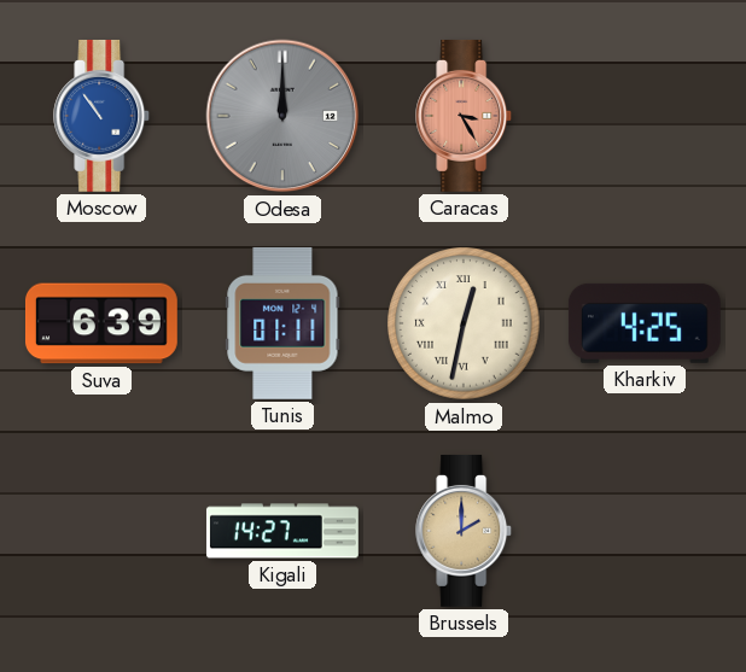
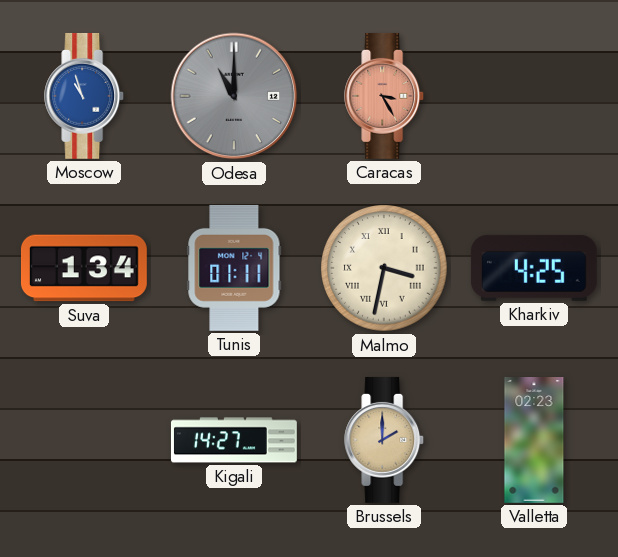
Moscow: 10:54 -> 10:57
Odesa: 12:00 -> 11:00
Suva: 6:39 -> 1:34
Malmo: 12:32 -> 3:32
Valletta: none -> 02:23
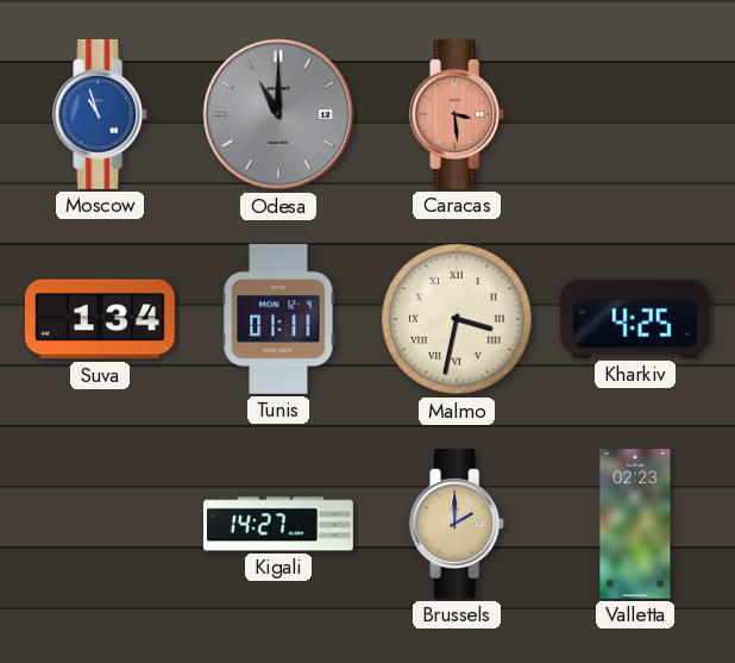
Caracas: 3:25 -> 3:29
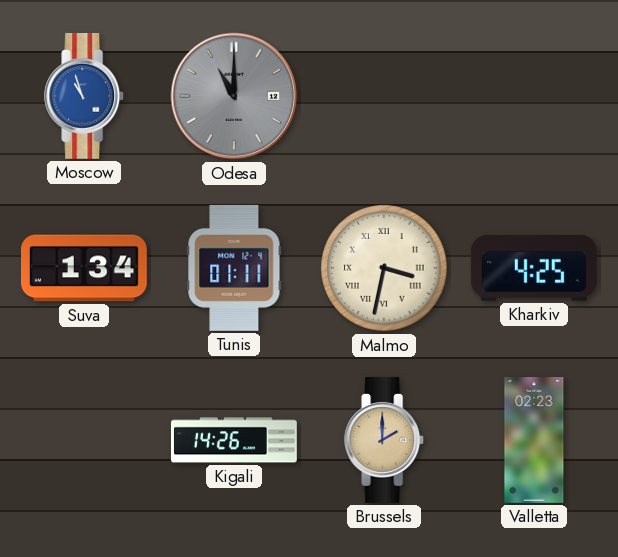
Caracas: 3:29 -> none
Kigali: 14:27 -> 14:26
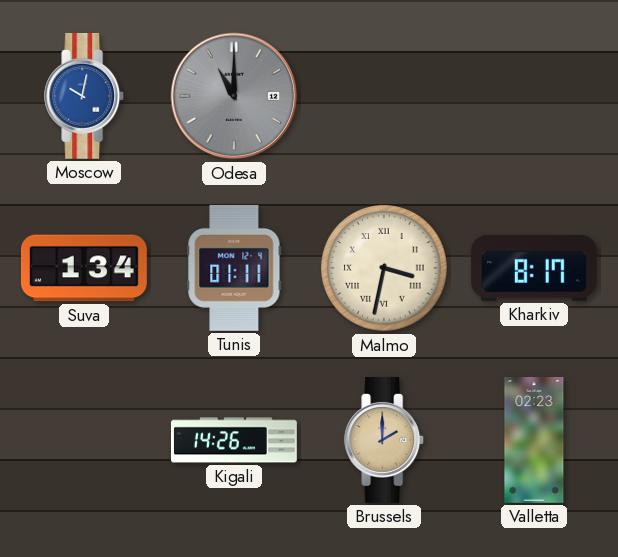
Moscow: 10:57 -> 10:02
Kharkiv: 4:25 -> 8:17
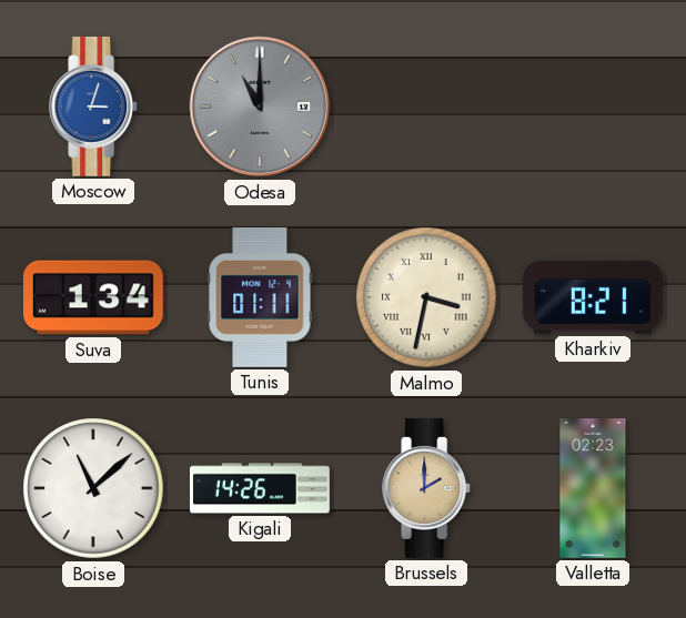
Moscow: 10:02 -> 3:03
Kharkiv: 8:17 -> 8:21
Boise: none -> 11:08
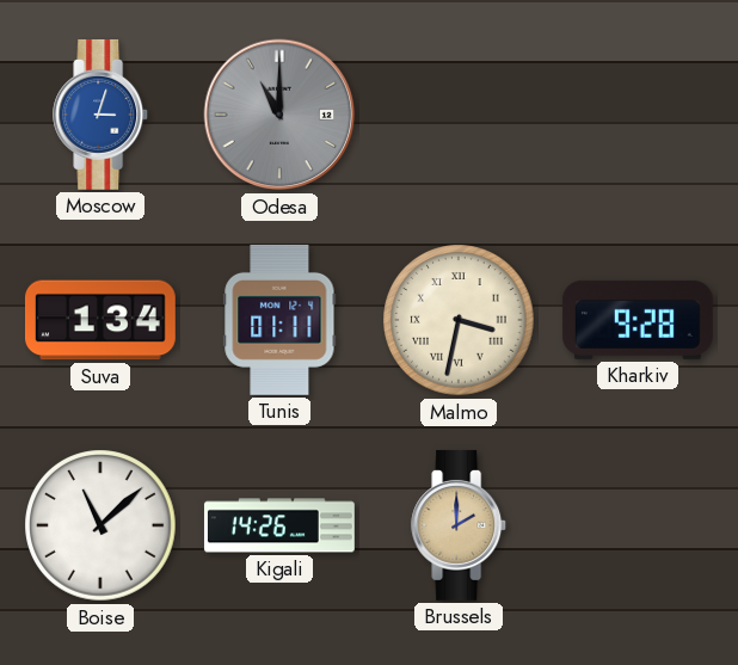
Kharkiv: 8:21 -> 9:28
Valletta: 02:23 -> none
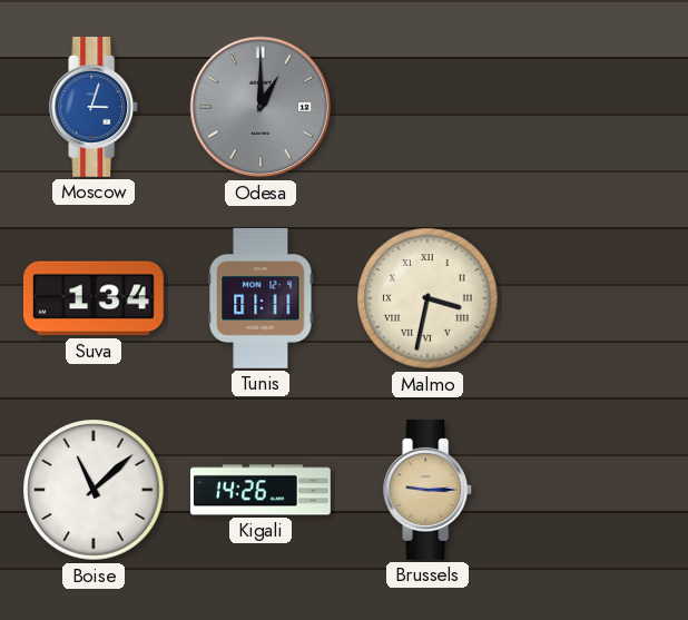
Odesa: 11:00 -> 1:00
Kharkiv: 9:28 -> none
Brussels: 2:00 -> 9:15
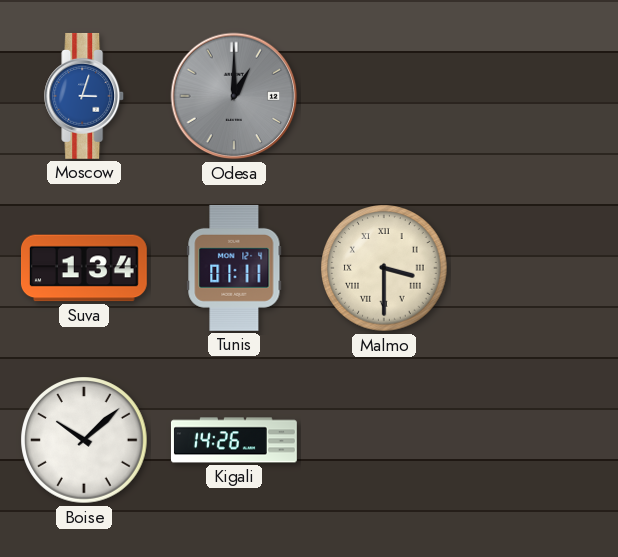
Malmo: 3:32 -> 3:30
Boise: 11:08 -> 10:08
Brussels: 9:15 -> none
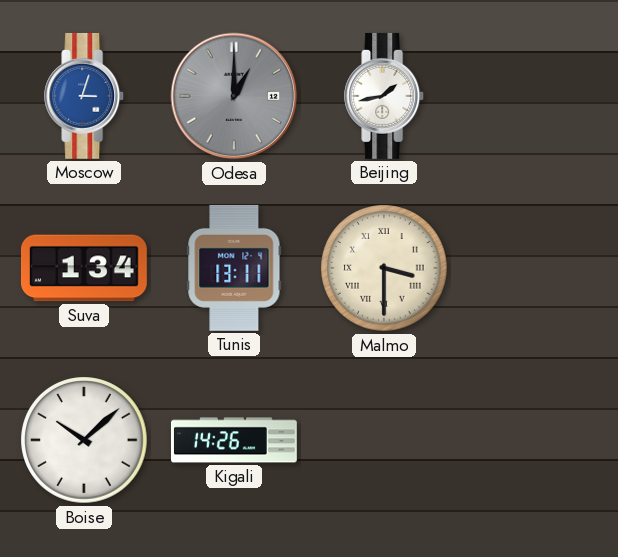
Beijing: none -> 1:43
Tunis: 01:11 -> 13:11
